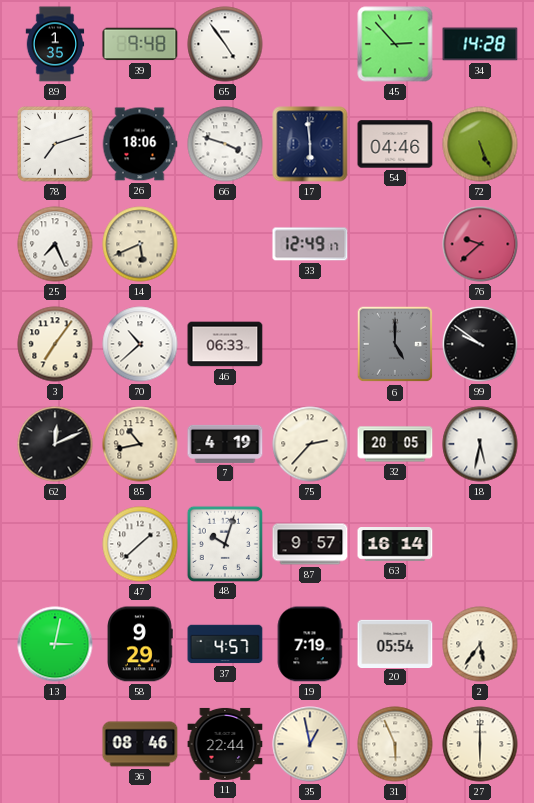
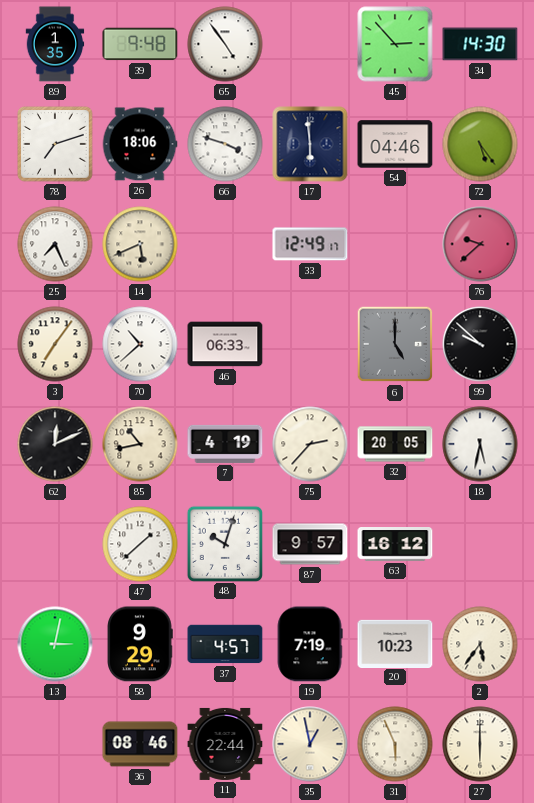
34: 14:28 -> 14:30
72: 5:26 -> 5:24
99: 9:51 -> 9:52
63: 16:14 -> 16:12
20: 05:54 -> 10:23
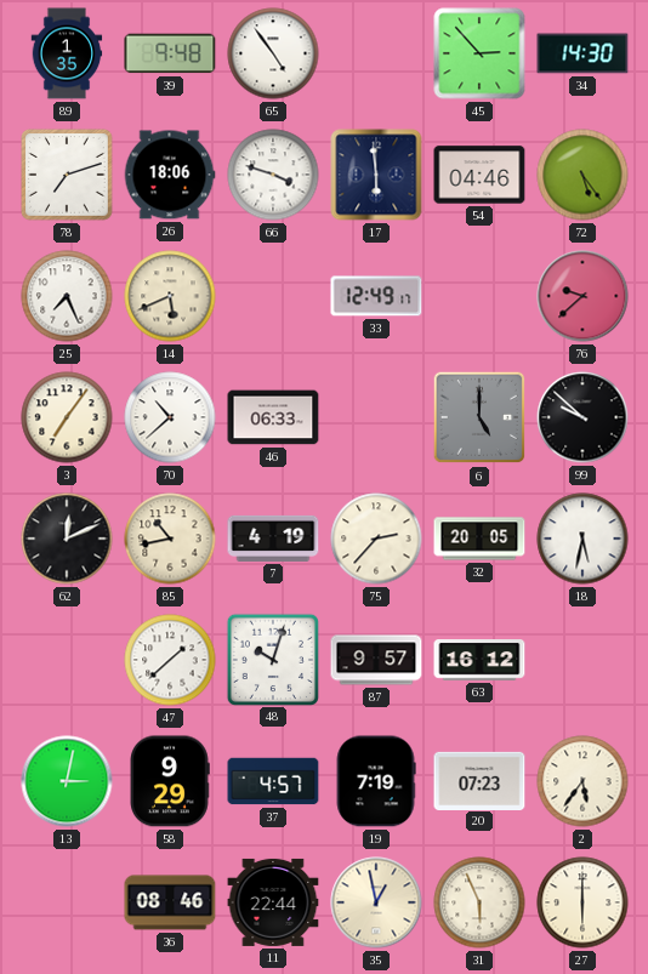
20: 10:23 -> 07:23
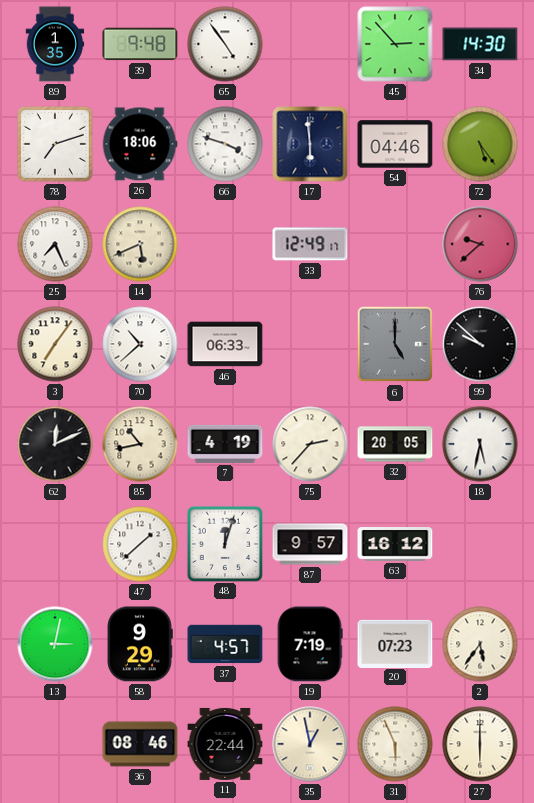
48: 10:03 -> 12:03
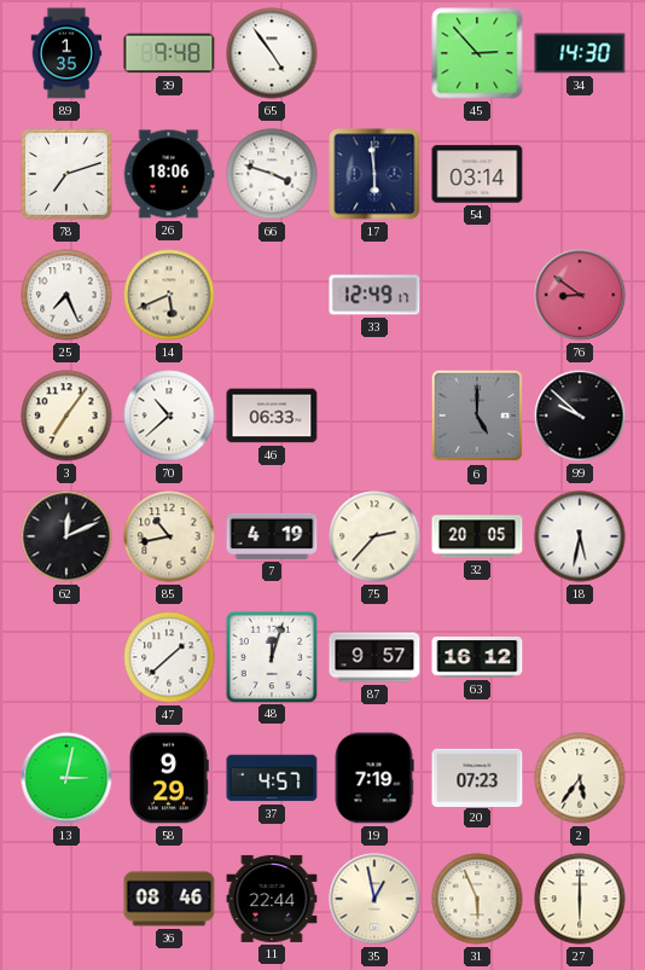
54: 04:46 -> 03:14
72: 5:24 -> none
76: 9:38 -> 8:51
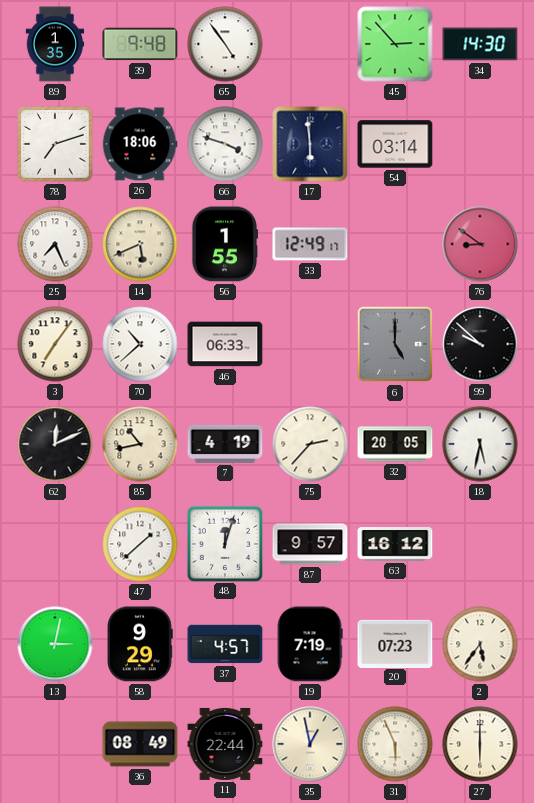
56: none -> 1:55
36: 08:46 -> 08:49
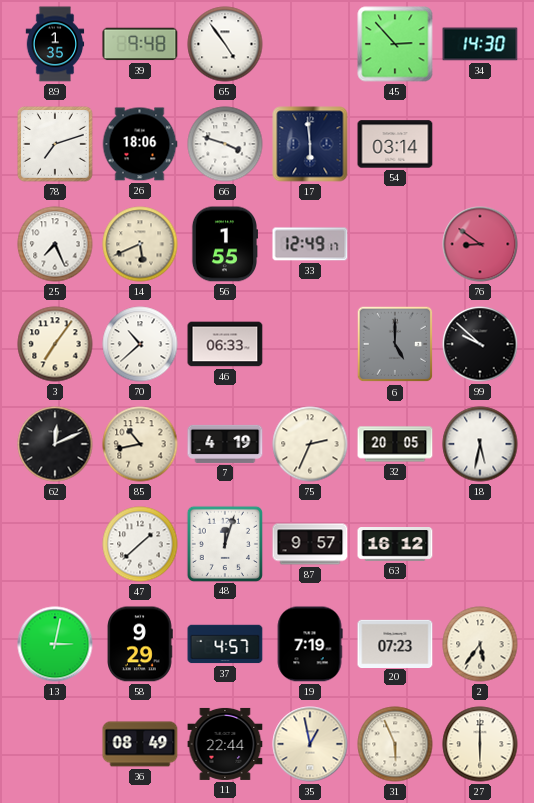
75: 2:37 -> 2:34
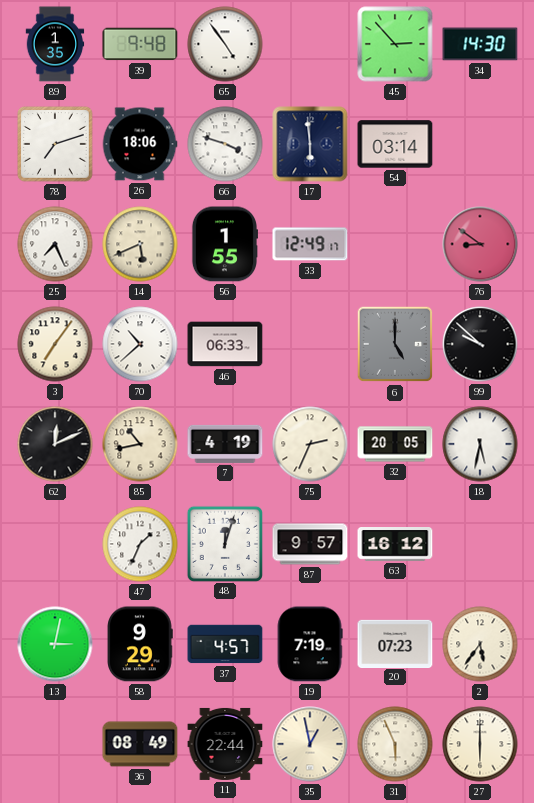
47: 1:38 -> 1:34
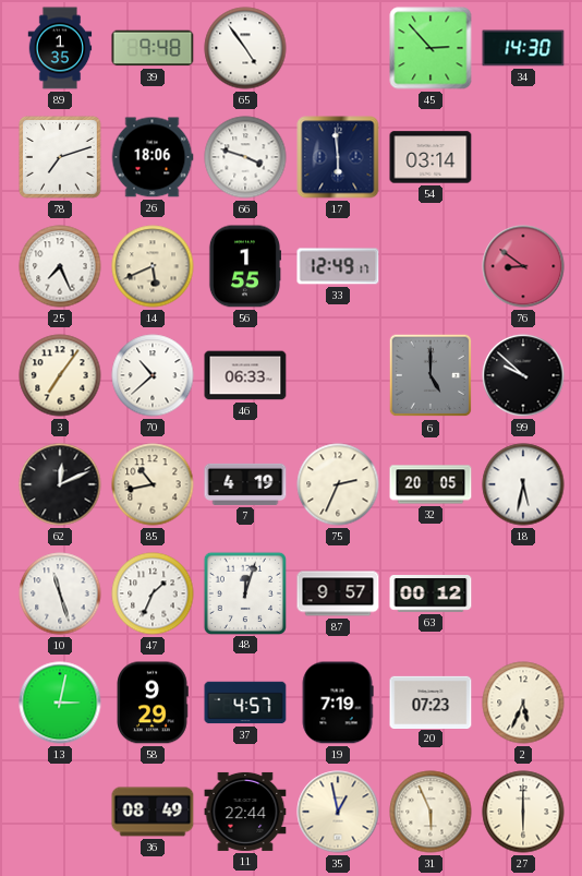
10: none -> 11:27
63: 16:12 -> 00:12
2: 5:36 -> 5:34
